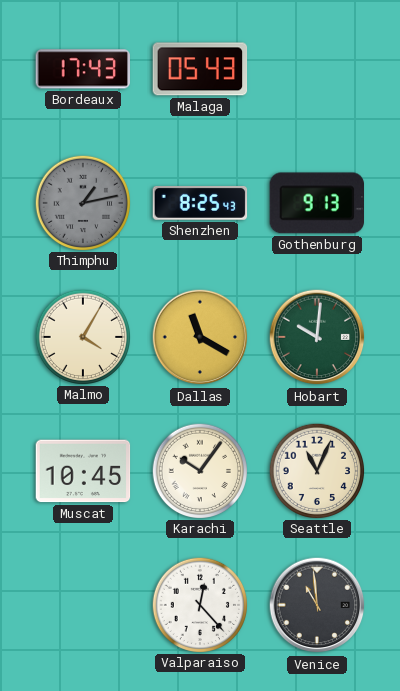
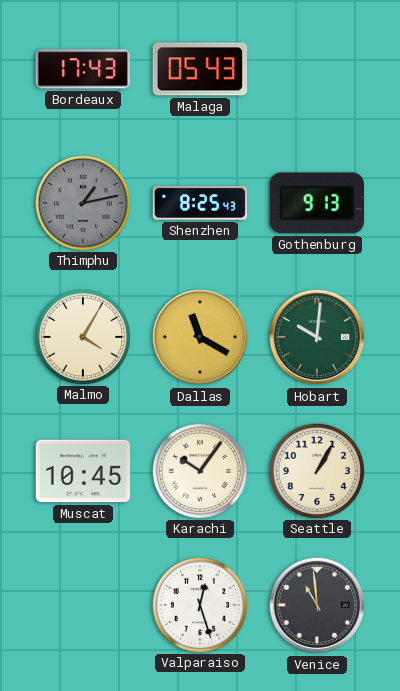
Seattle: 11:04 -> 1:05
Valparaiso: 12:23 -> 12:27
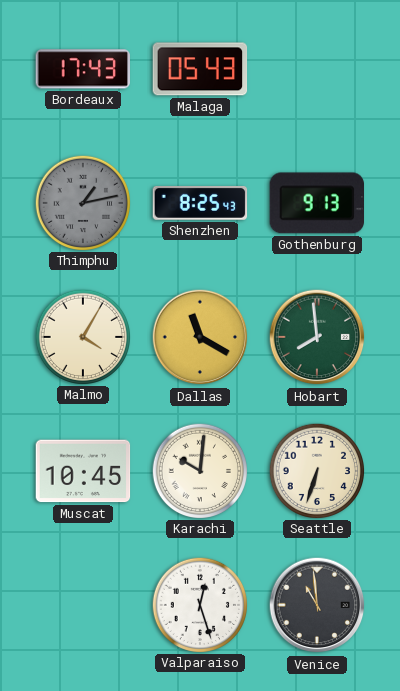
Hobart: 10:01 -> 7:59
Karachi: 10:06 -> 10:01
Seattle: 1:05 -> 6:33
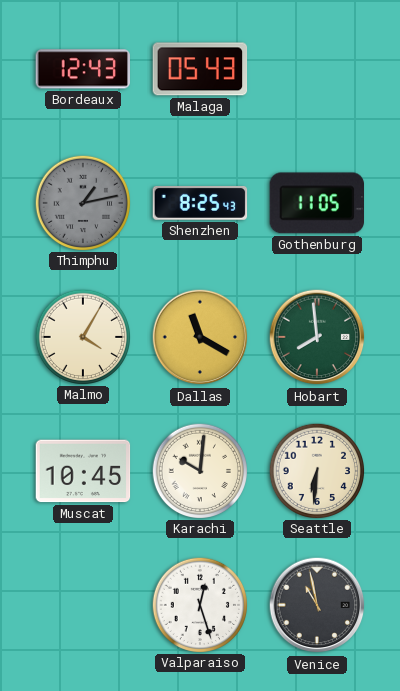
Bordeaux: 17:43 -> 12:43
Gothenburg: 9:13 -> 11:05
Seattle: 6:33 -> 6:31
Venice: 10:59 -> 10:58
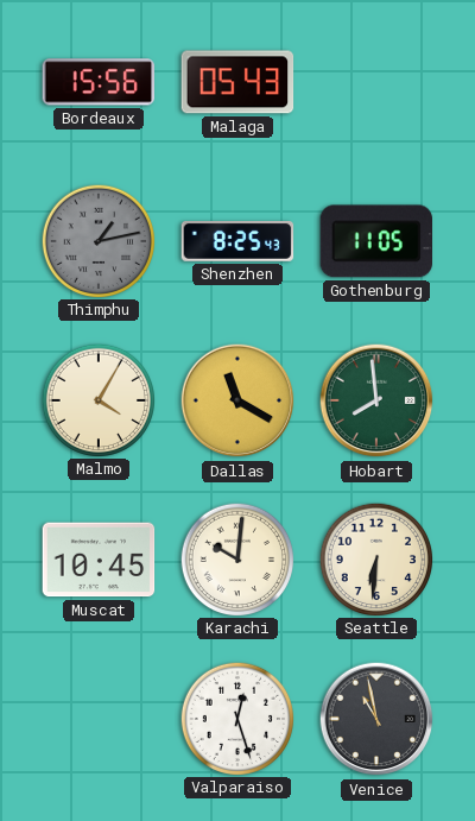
Bordeaux: 12:43 -> 15:56
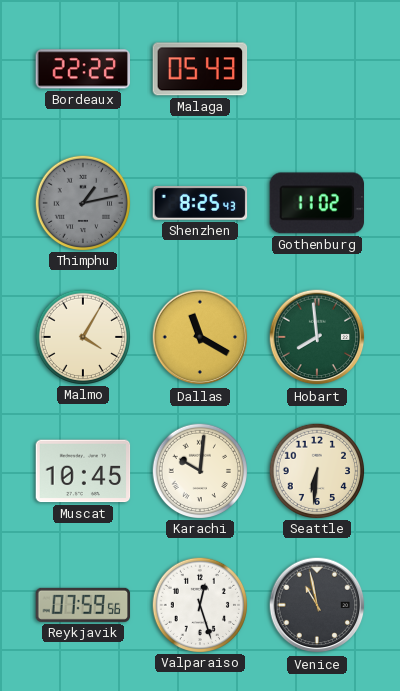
Bordeaux: 15:56 -> 22:22
Gothenburg: 11:05 -> 11:02
Reykjavik: none -> 07:59
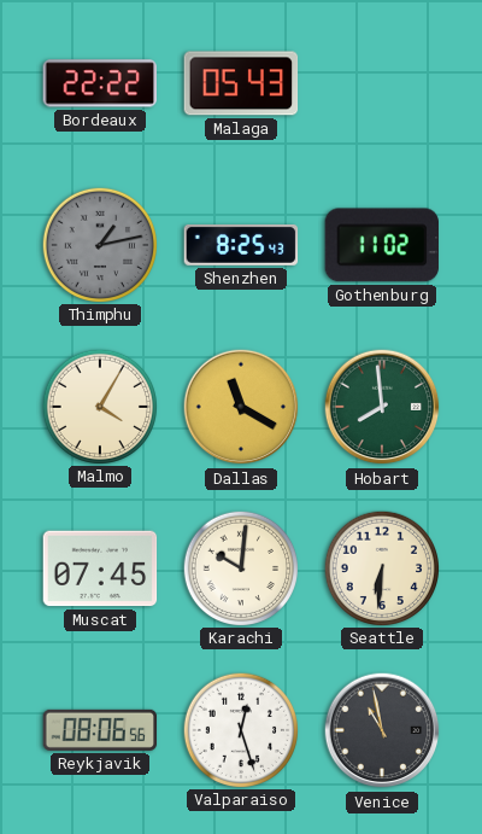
Muscat: 10:45 -> 07:45
Reykjavik: 07:59 -> 08:06
